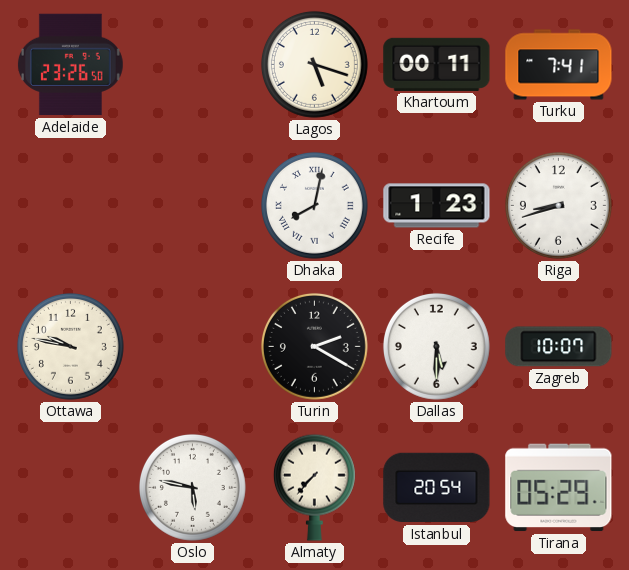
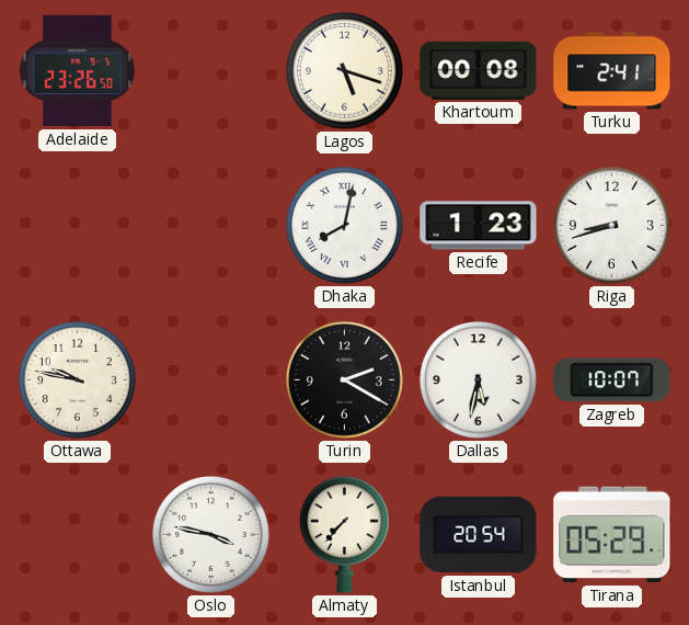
Khartoum: 00:11 -> 00:08
Turku: 7:41 -> 2:41
Dallas: 5:30 -> 5:32
Oslo: 5:47 -> 3:47
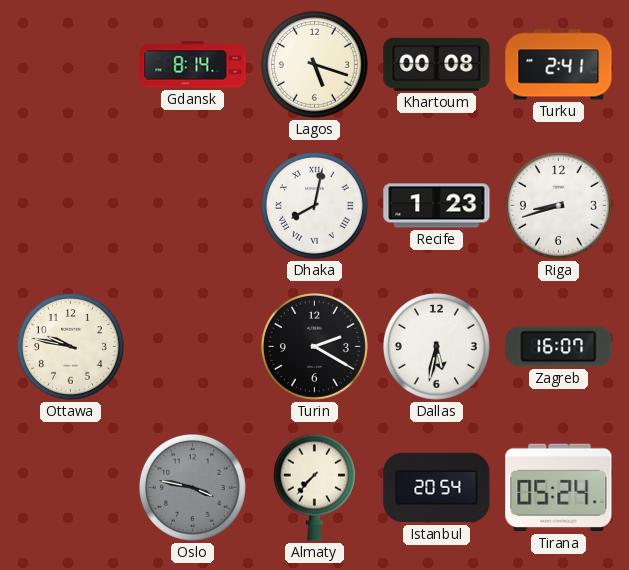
Adelaide: 23:26 -> none
Gdansk: none -> 8:14
Zagreb: 10:07 -> 16:07
Oslo dial: white -> grey
Tirana: 05:29 -> 05:24
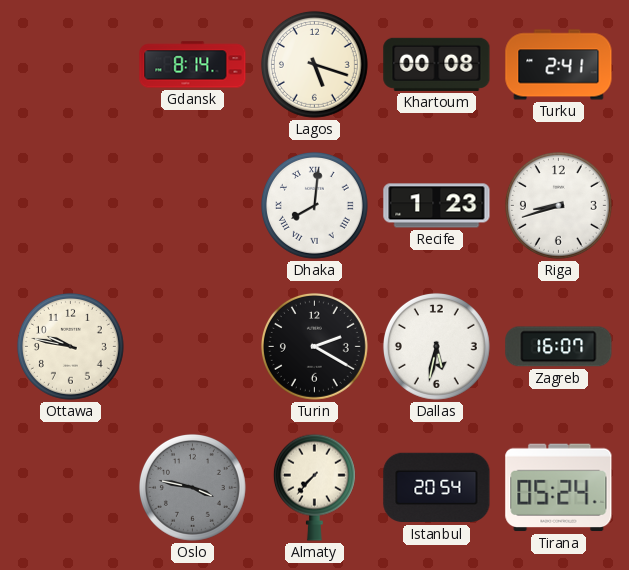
Dhaka: 8:02 -> 8:01
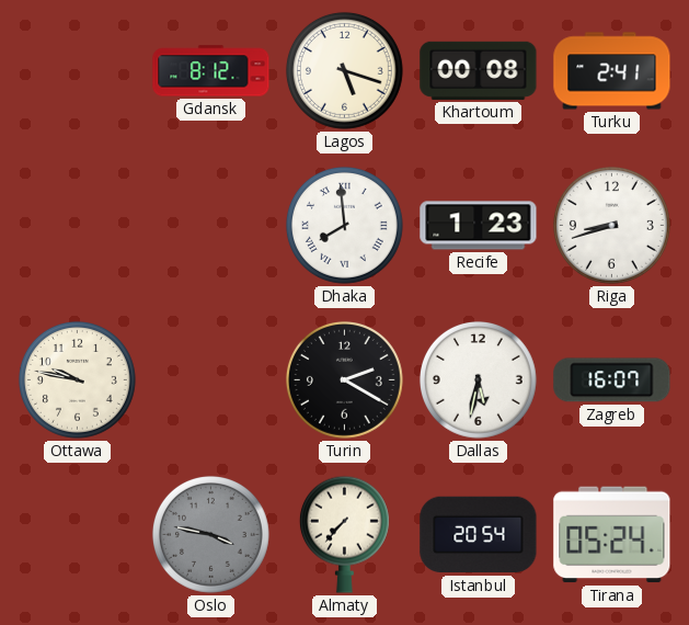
Gdansk: 8:14 -> 8:12
Dhaka: 8:01 -> 7:59
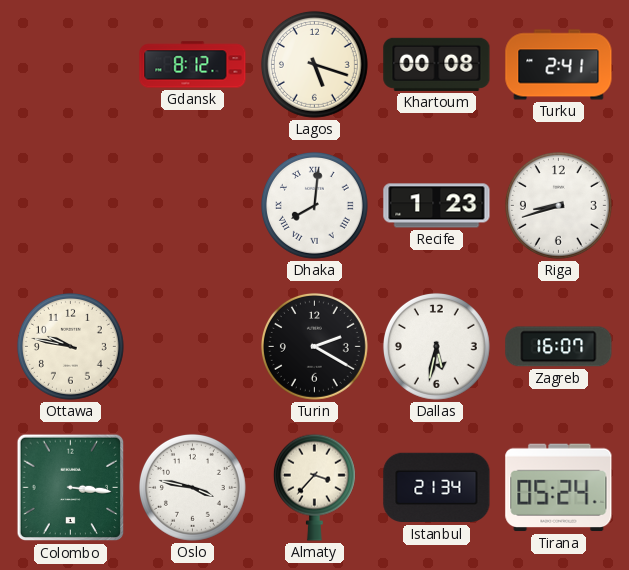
Dhaka: 7:59 -> 8:01
Colombo: none -> 3:16
Oslo dial: grey -> white
Almaty: 7:37 -> 3:37
Istanbul: 20:54 -> 21:34
